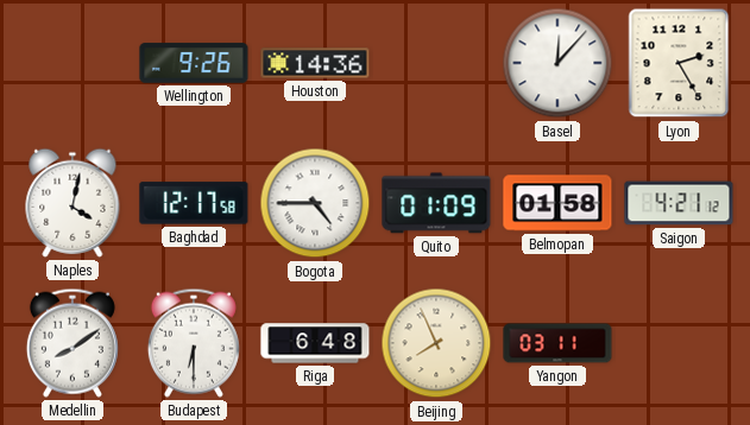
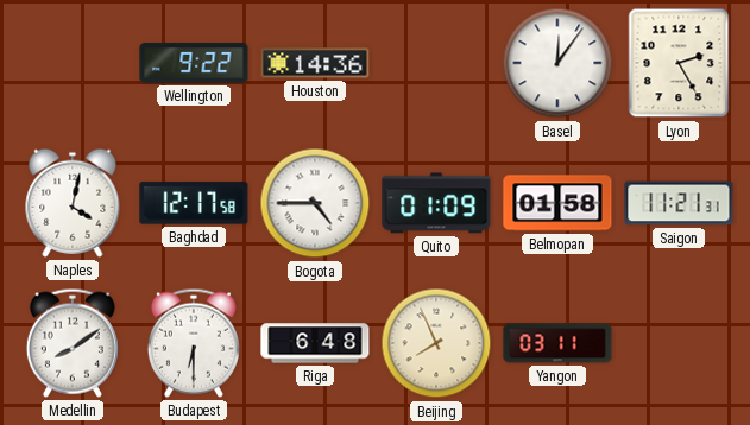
Wellington: 9:26 -> 9:22
Basel: 12:07 -> 12:06
Saigon: 4:21 -> 11:21
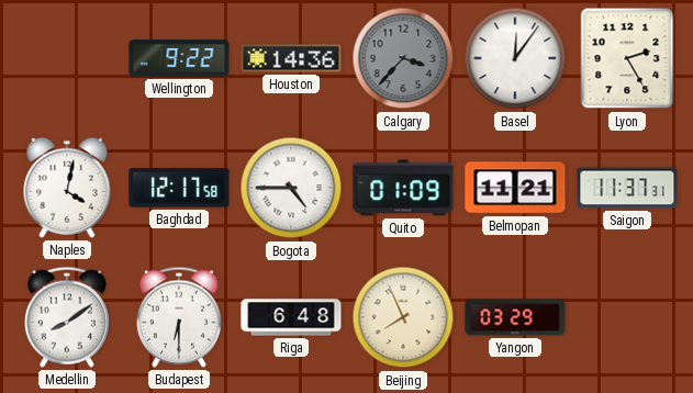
Calgary: none -> 3:37
Belmopan: 01:58 -> 11:21
Saigon: 11:21 -> 11:37
Yangon: 03:11 -> 03:29
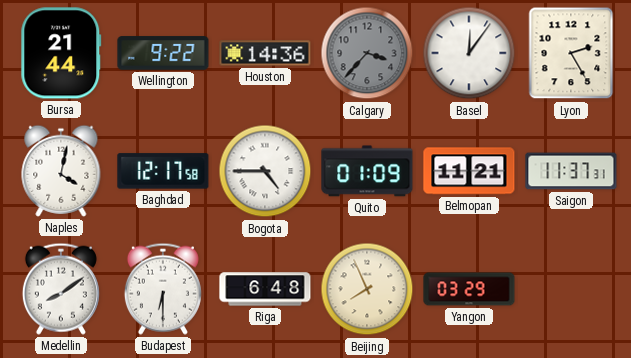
Bursa: none -> 21:44
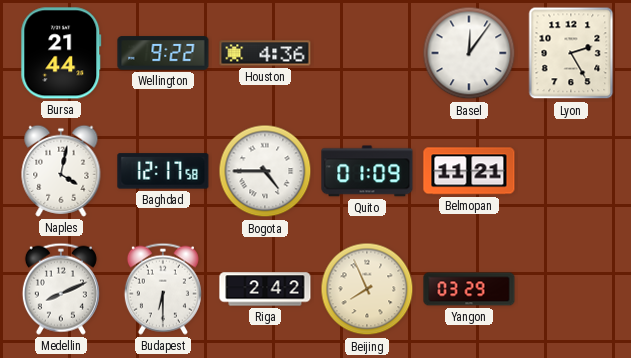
Houston: 14:36 -> 4:36
Calgary: 3:37 -> none
Saigon: 11:37 -> none
Medellin: 8:09 -> 8:11
Riga: 6:48 -> 2:42
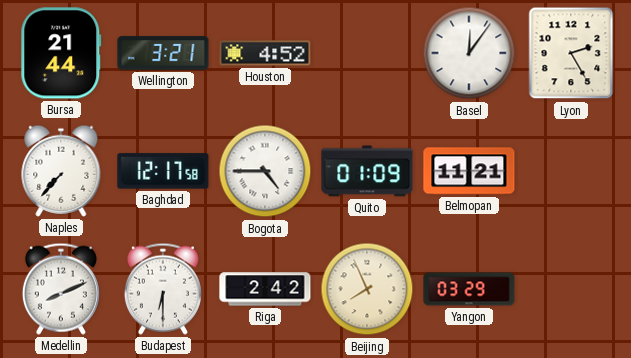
Wellington: 9:22 -> 3:21
Houston: 4:36 -> 4:52
Naples: 4:02 -> 7:37
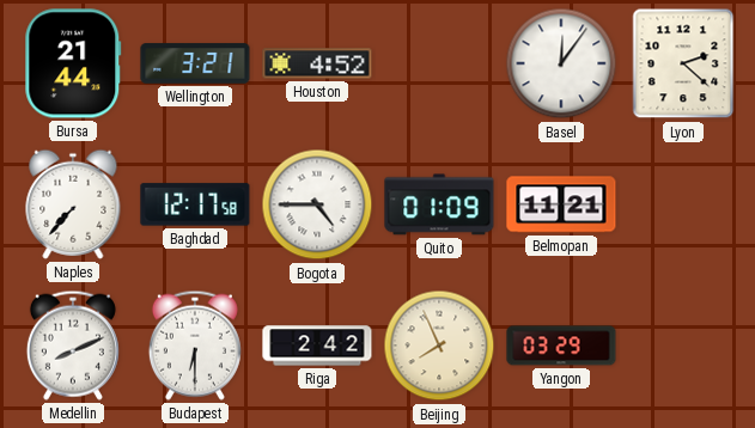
Lyon: 2:25 -> 2:22
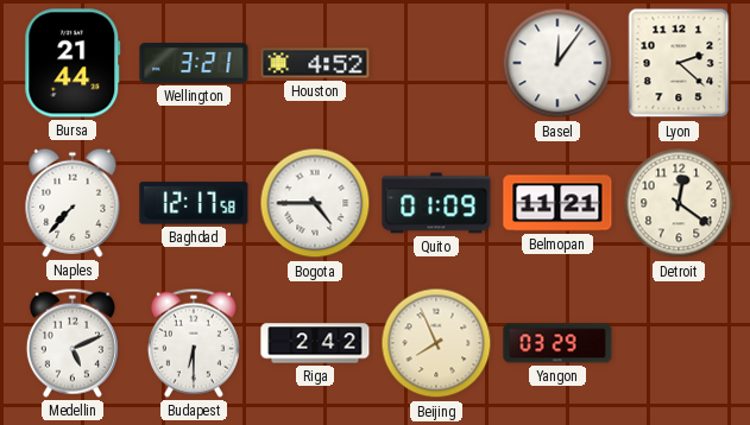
Detroit: none -> 12:21
Medellin: 8:11 -> 5:11
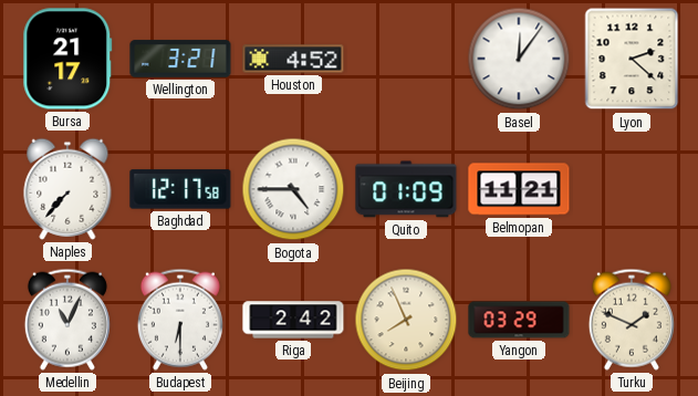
Bursa: 21:44 -> 21:17
Detroit: 12:21 -> none
Medellin: 5:11 -> 11:04
Turku: none -> 1:49
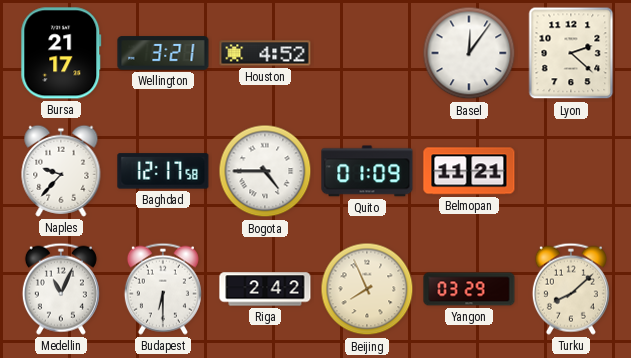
Naples: 7:37 -> 9:37
Turku: 1:49 -> 8:08
